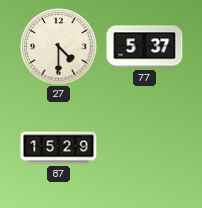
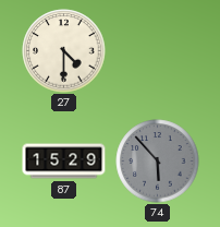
77: 5:37 -> none
74: none -> 5:53
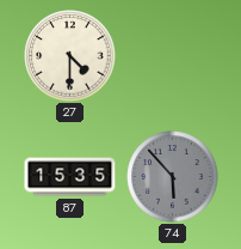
87: 15:29 -> 15:35
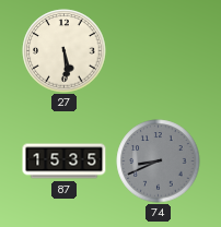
27: 4:30 -> 5:29
74: 5:53 -> 8:41
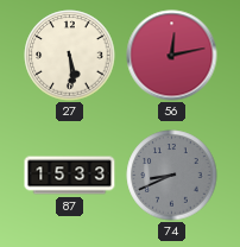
56: none -> 12:13
87: 15:35 -> 15:33
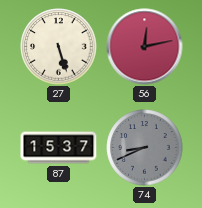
27: 5:29 -> 5:27
87: 15:33 -> 15:37
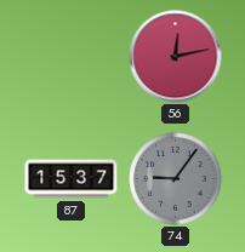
27: 5:27 -> none
74: 8:41 -> 9:06
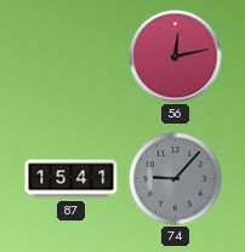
87: 15:37 -> 15:41
74: 9:06 -> 9:07
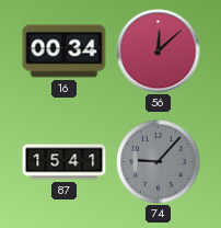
16: none -> 00:34
56: 12:13 -> 12:08
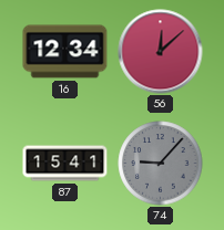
16: 00:34 -> 12:34
